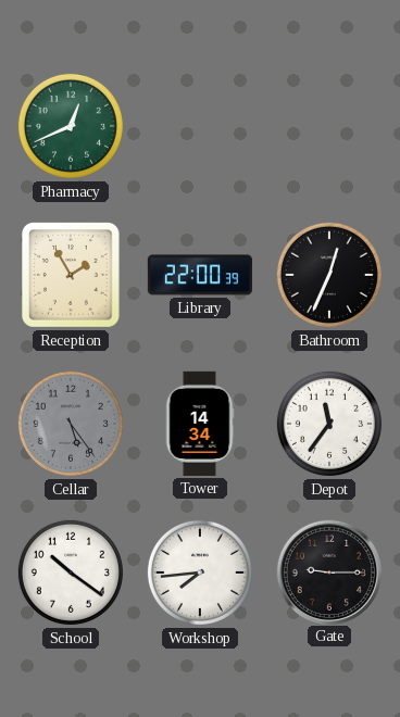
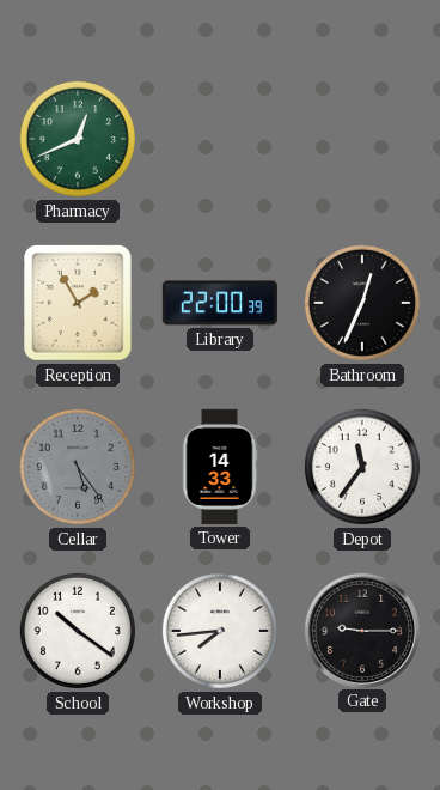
Tower: 14:34 -> 14:33
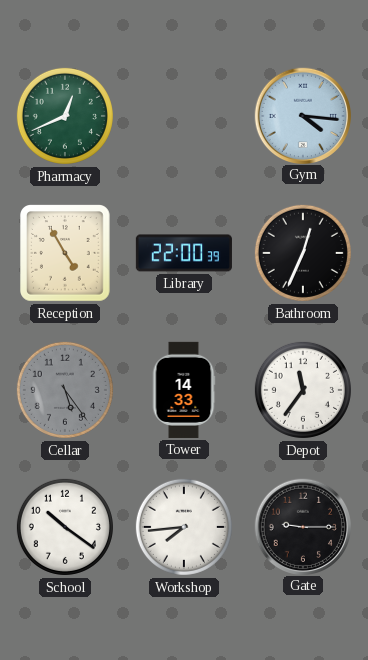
Gym: none -> 4:16
Reception: 1:55 -> 4:55
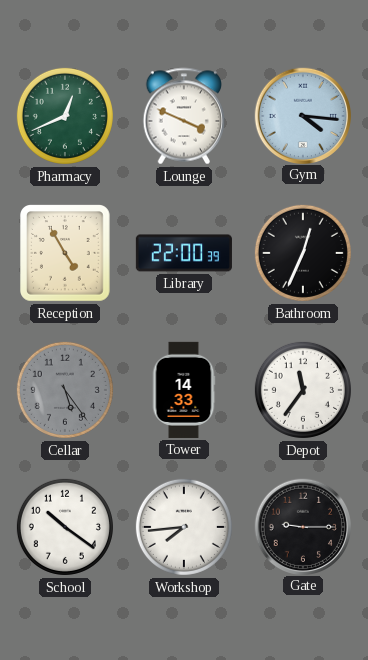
Lounge: none -> 3:49
